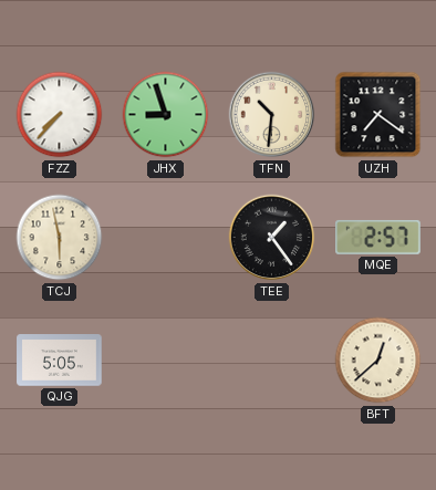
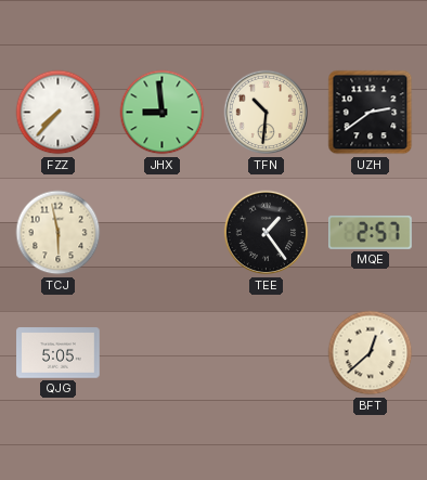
JHX: 8:57 -> 8:59
UZH: 7:21 -> 2:39
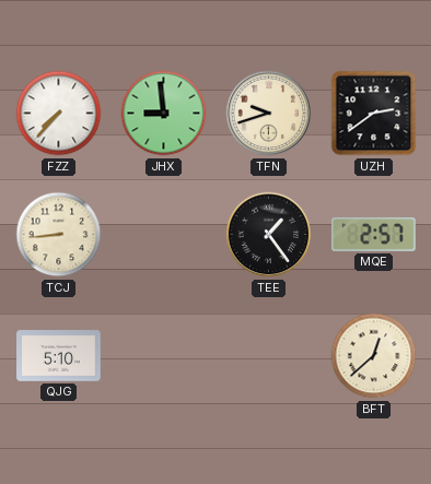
TFN: 10:31 -> 9:42
TCJ: 5:58 -> 8:44
QJG: 5:05 -> 5:10
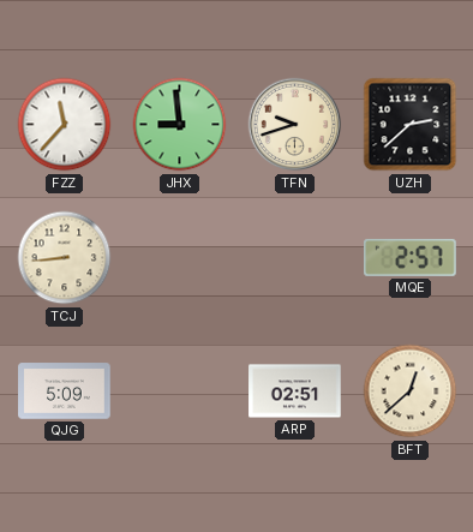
FZZ: 7:37 -> 11:37
UZH: 2:39 -> 2:38
TEE: 1:24 -> none
QJG: 5:10 -> 5:09
ARP: none -> 02:51
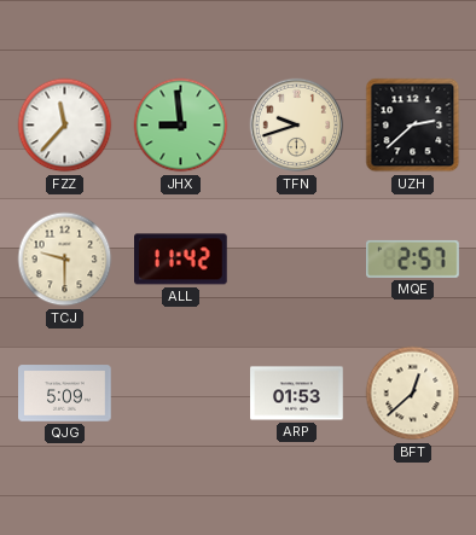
TCJ: 8:44 -> 9:30
ALL: none -> 11:42
ARP: 02:51 -> 01:53
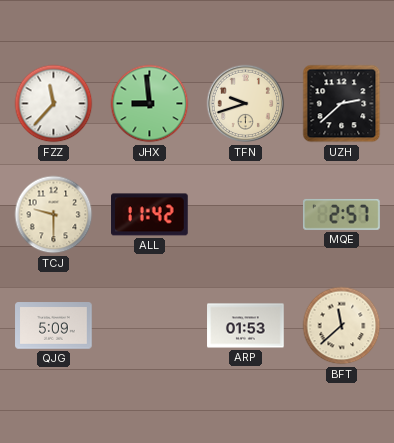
BFT: 12:38 -> 11:38
